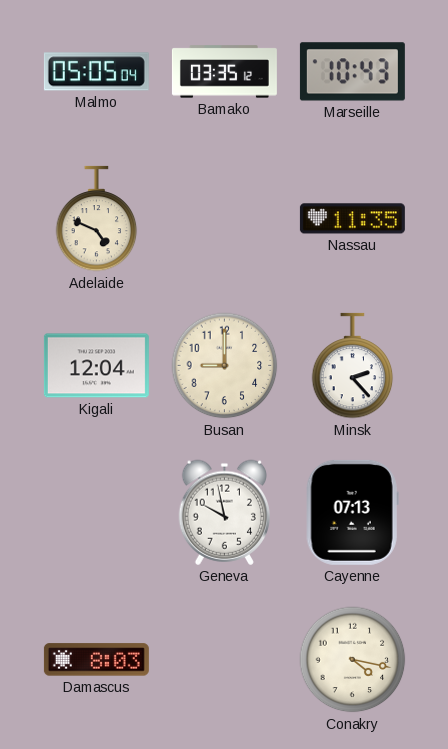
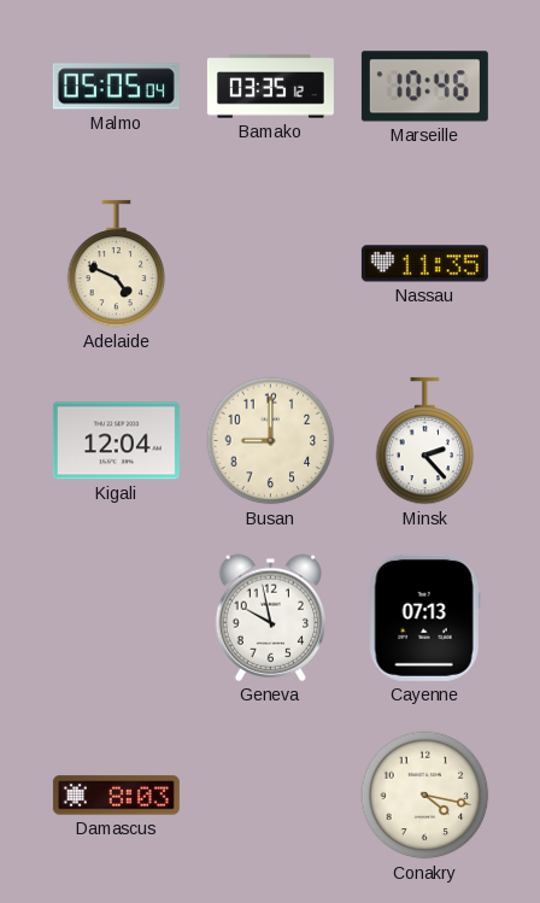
Marseille: 10:43 -> 10:46
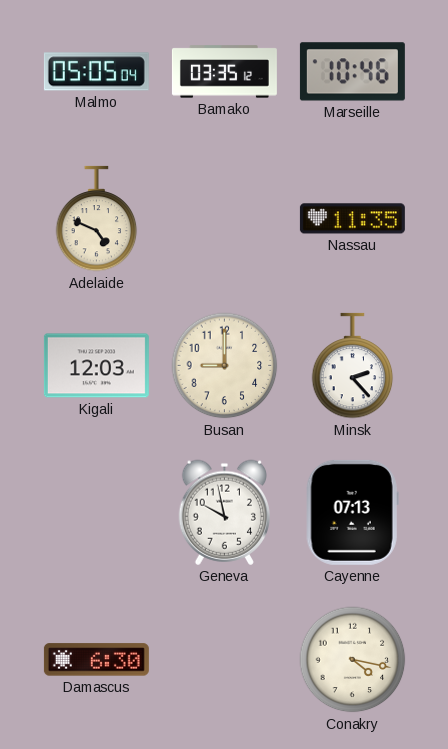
Kigali: 12:04 -> 12:03
Damascus: 8:03 -> 6:30
